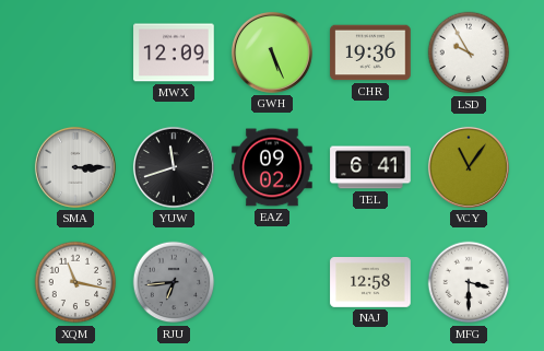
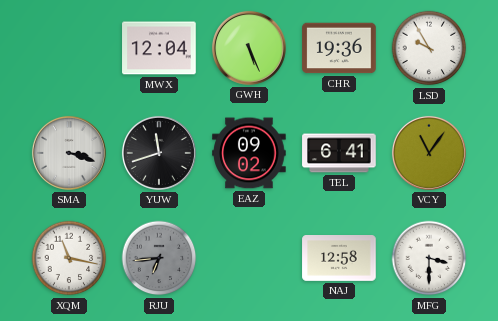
MWX: 12:09 -> 12:04
SMA: 3:15 -> 3:18
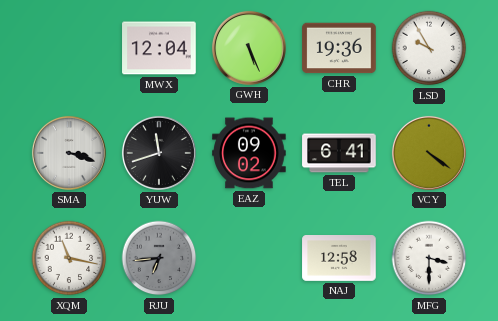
VCY: 11:06 -> 4:21
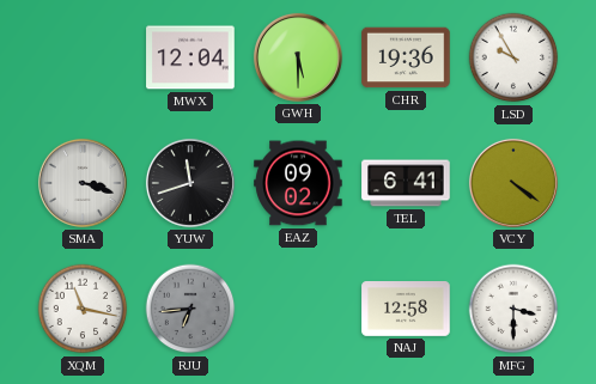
GWH: 5:26 -> 5:30
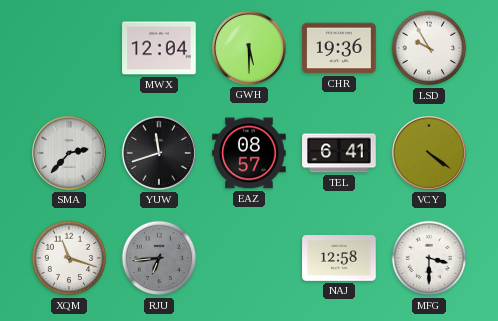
SMA: 3:18 -> 2:37
EAZ: 09:02 -> 08:57
XQM: 11:17 -> 11:18
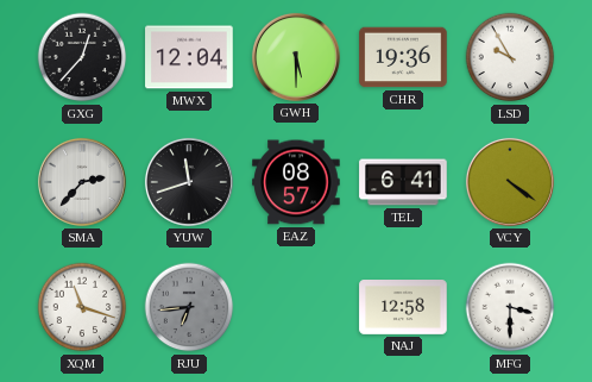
GXG: none -> 12:37
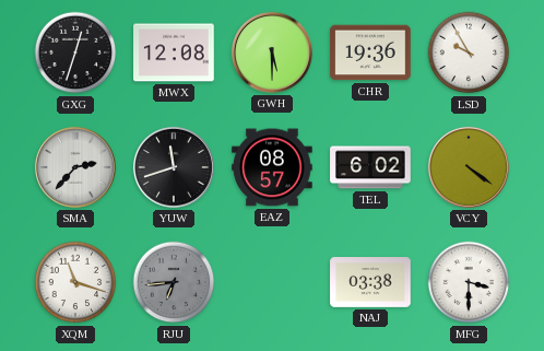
GXG: 12:37 -> 12:33
MWX: 12:04 -> 12:08
TEL: 6:41 -> 6:02
NAJ: 12:58 -> 03:38
